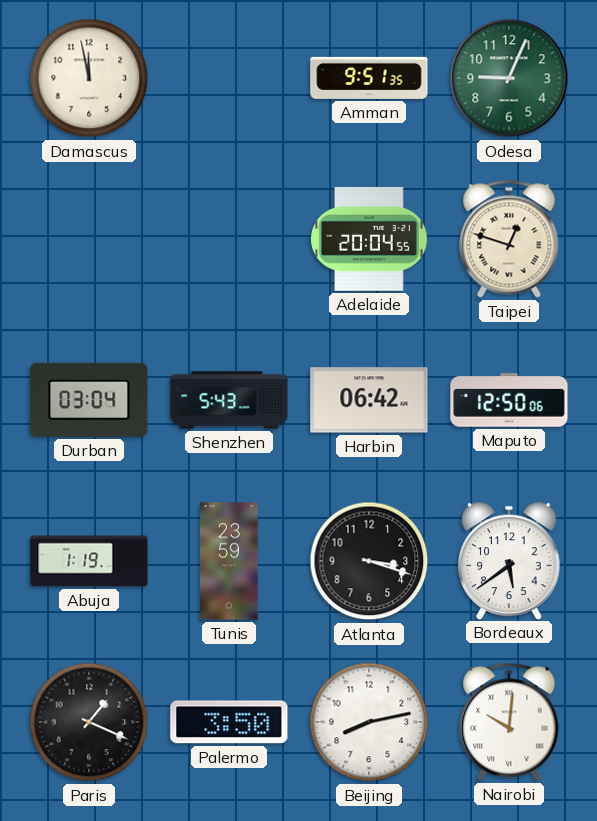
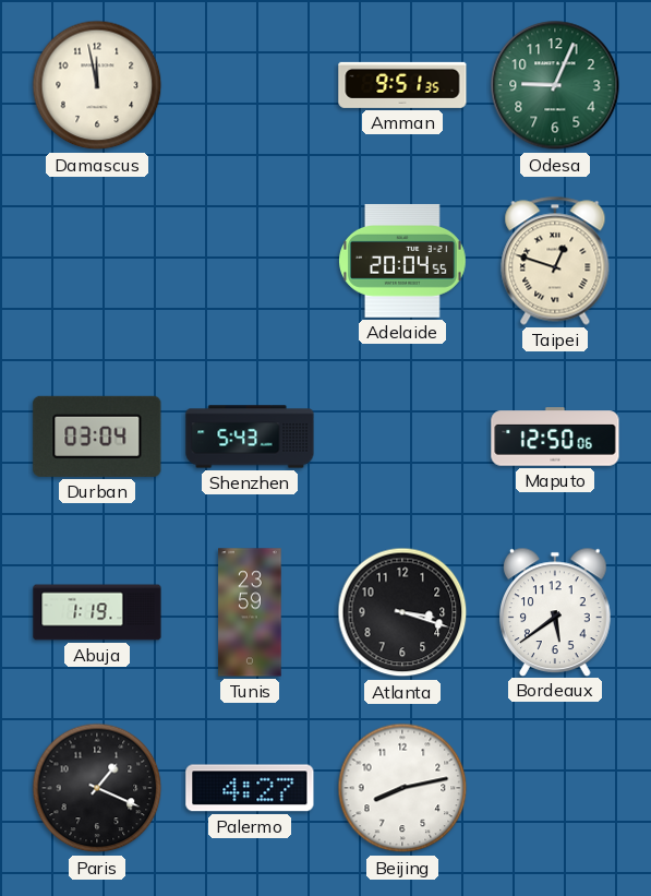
Harbin: 06:42 -> none
Palermo: 3:50 -> 4:27
Nairobi: 10:01 -> none
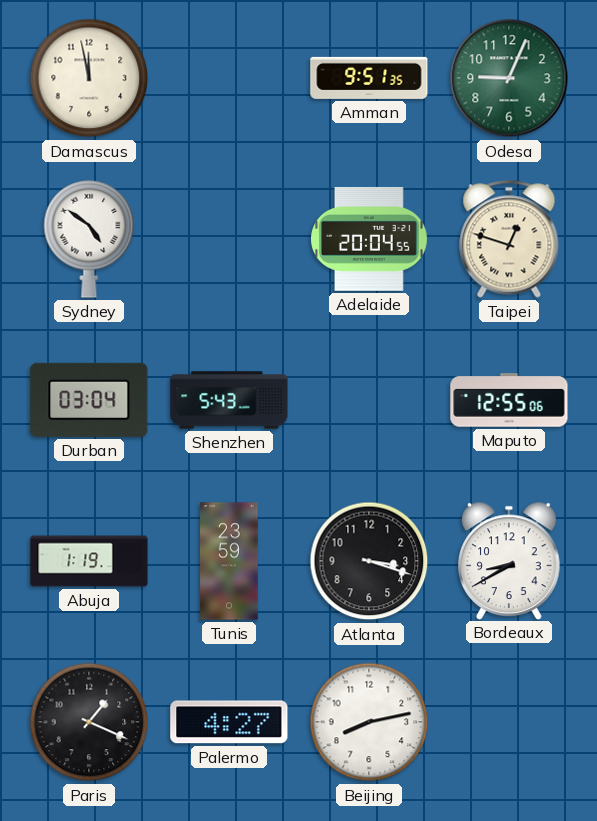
Sydney: none -> 4:51
Maputo: 12:50 -> 12:55
Bordeaux: 5:39 -> 8:40
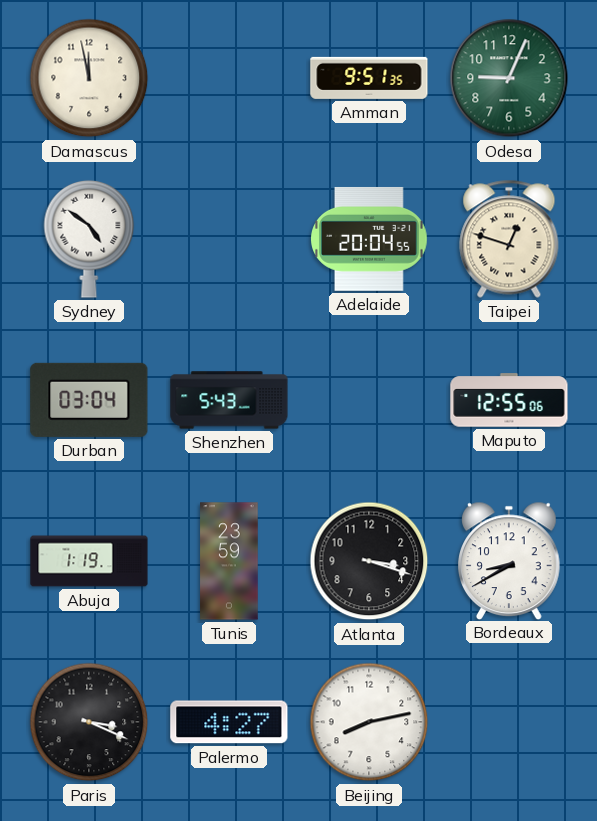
Paris: 1:19 -> 3:19
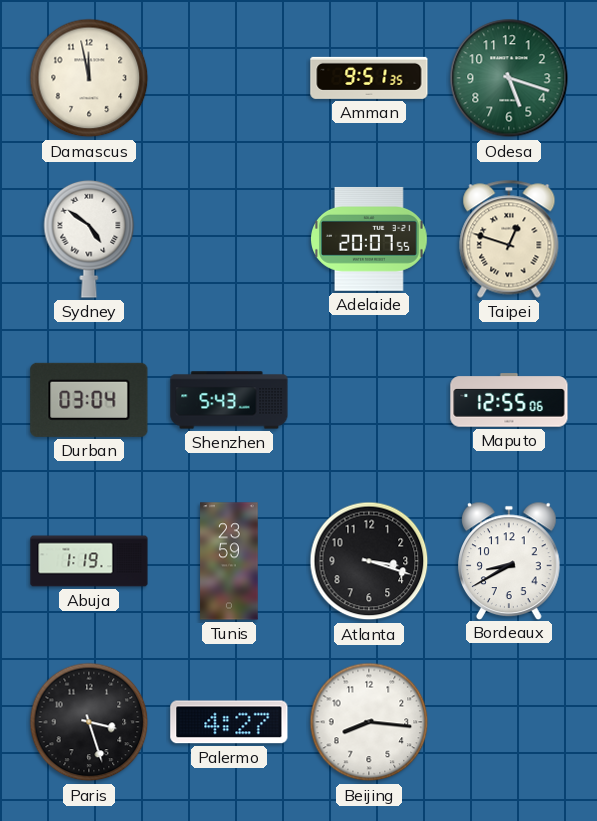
Odesa: 9:04 -> 5:18
Adelaide: 20:04 -> 20:07
Paris: 3:19 -> 3:27
Beijing: 8:13 -> 8:16
